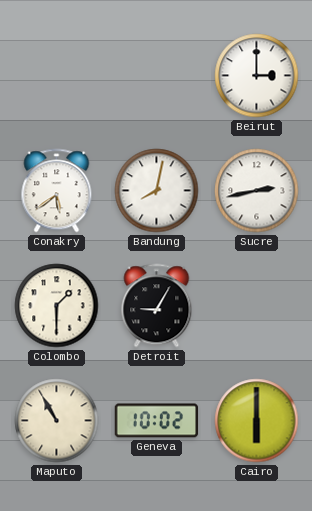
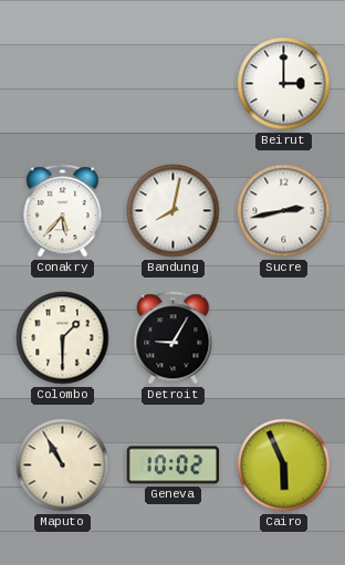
Conakry: 5:39 -> 5:37
Cairo: 6:00 -> 5:56
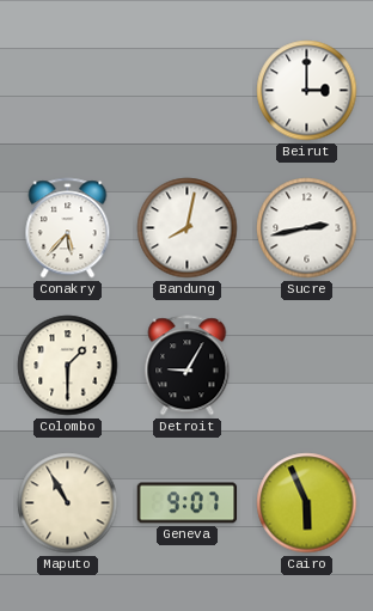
Geneva: 10:02 -> 9:07
